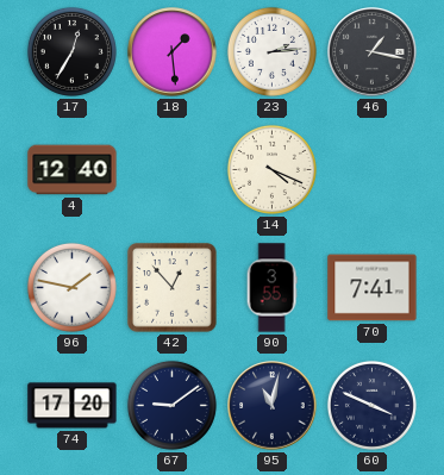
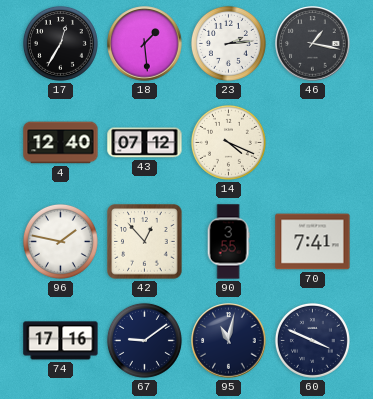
43: none -> 07:12
74: 17:20 -> 17:16
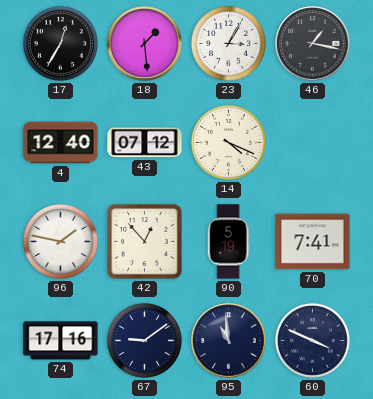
23: 2:14 -> 3:05
90: 3:55 -> 5:19
95: 11:02 -> 10:59
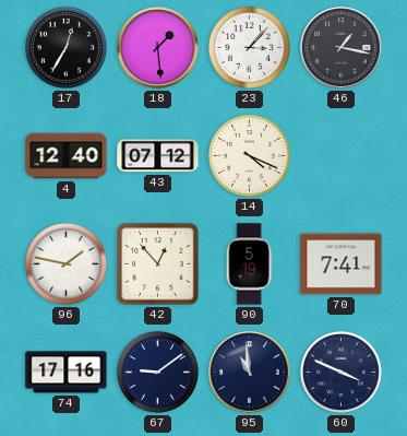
23: 3:05 -> 3:07
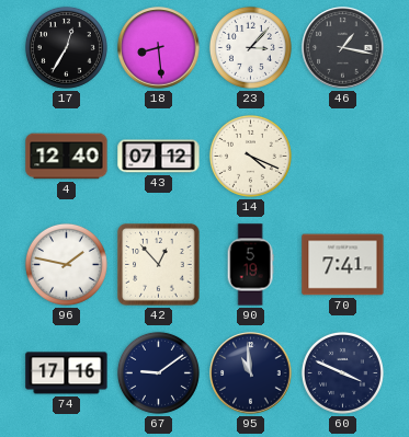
18: 1:29 -> 8:29
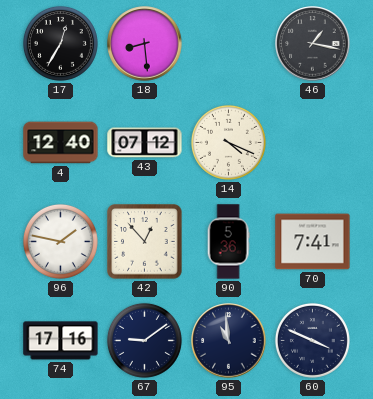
23: 3:07 -> none
90: 5:19 -> 5:36
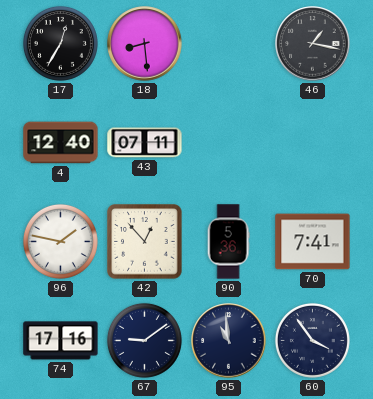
43: 07:12 -> 07:11
14: 4:19 -> none
60: 3:49 -> 3:54
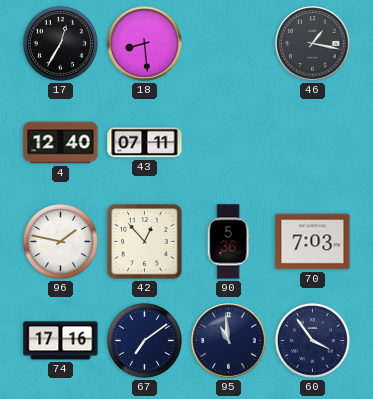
70: 7:41 -> 7:03
67: 9:09 -> 7:09
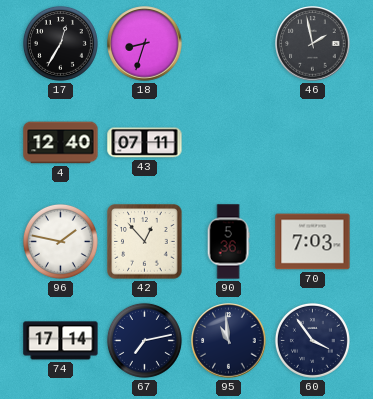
18: 8:29 -> 8:33
46: 1:17 -> 1:58
74: 17:16 -> 17:14
67: 7:09 -> 7:13
